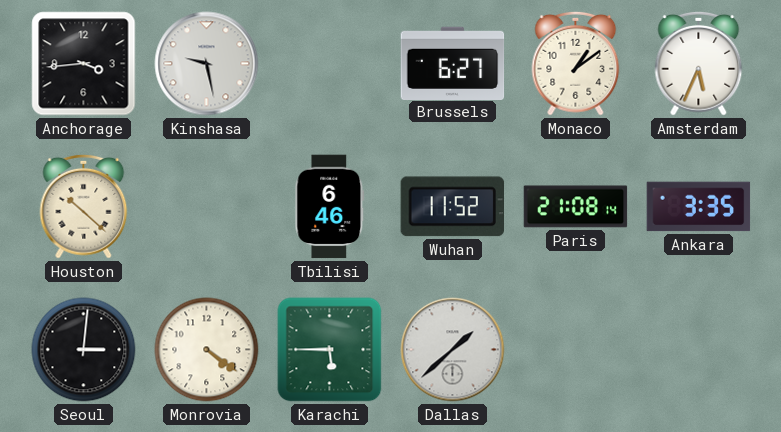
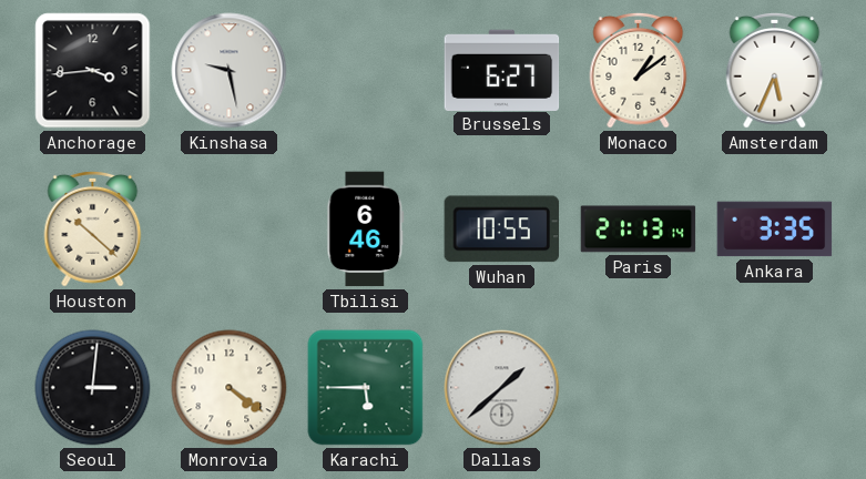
Wuhan: 11:52 -> 10:55
Paris: 21:08 -> 21:13
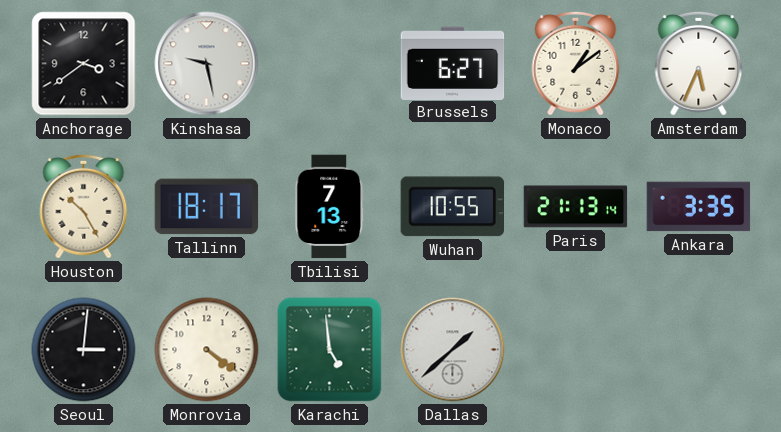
Anchorage: 3:44 -> 3:39
Houston: 10:22 -> 10:25
Tallinn: none -> 18:17
Tbilisi: 6:46 -> 7:13
Karachi: 5:45 -> 4:59
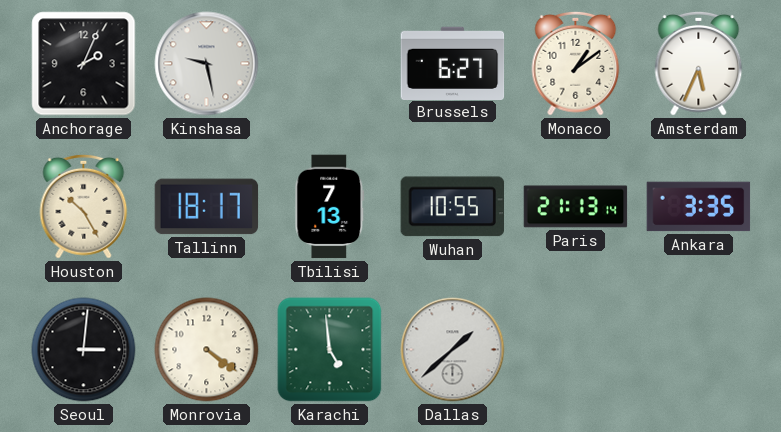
Anchorage: 3:39 -> 2:04
